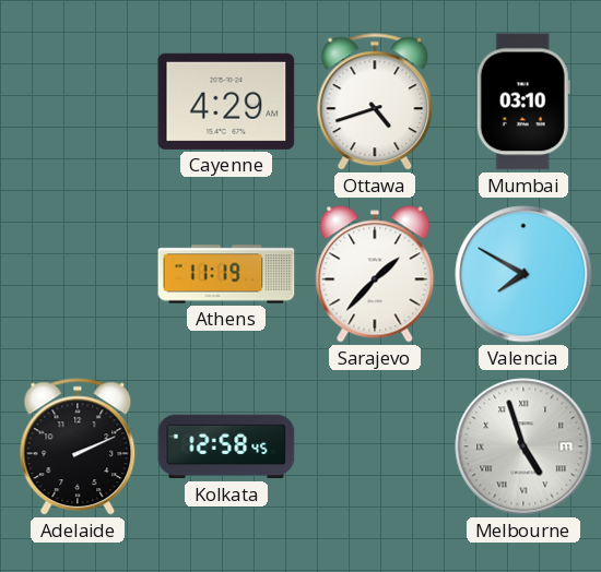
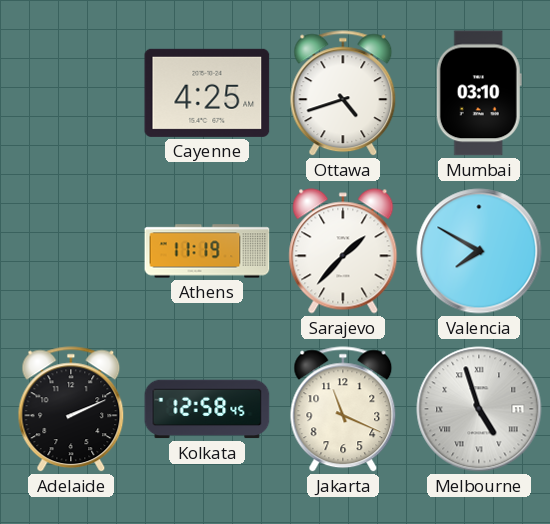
Cayenne: 4:29 -> 4:25
Jakarta: none -> 11:19
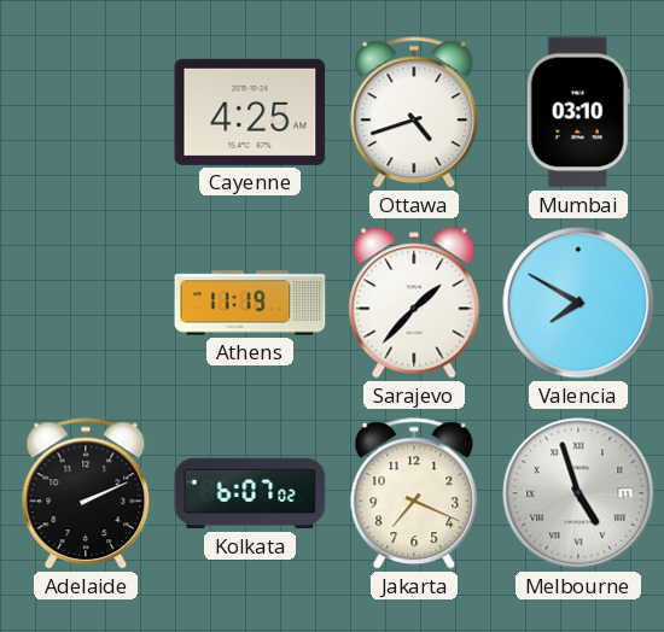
Kolkata: 12:58 -> 6:07
Jakarta: 11:19 -> 7:19
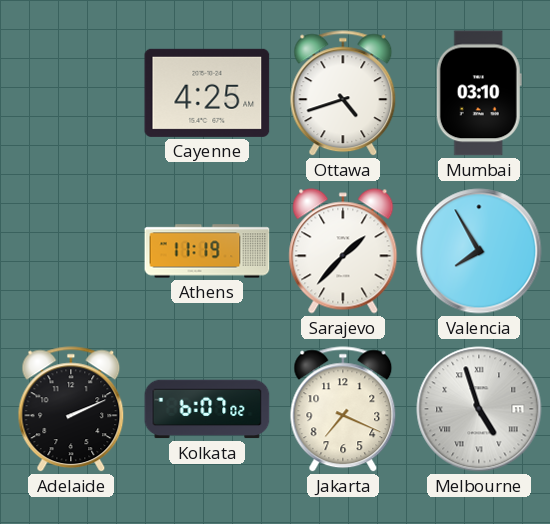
Valencia: 7:50 -> 7:55
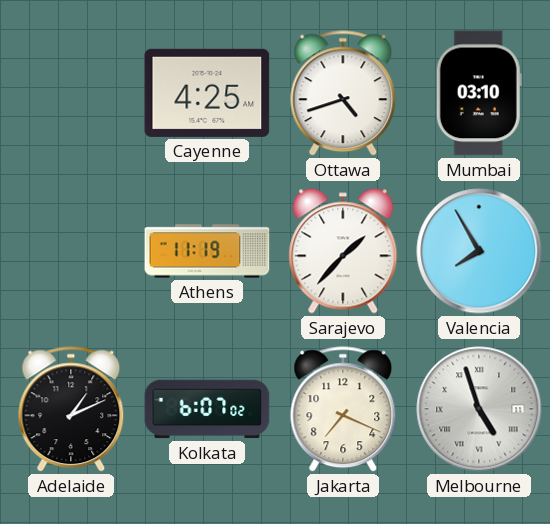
Adelaide: 2:11 -> 1:11
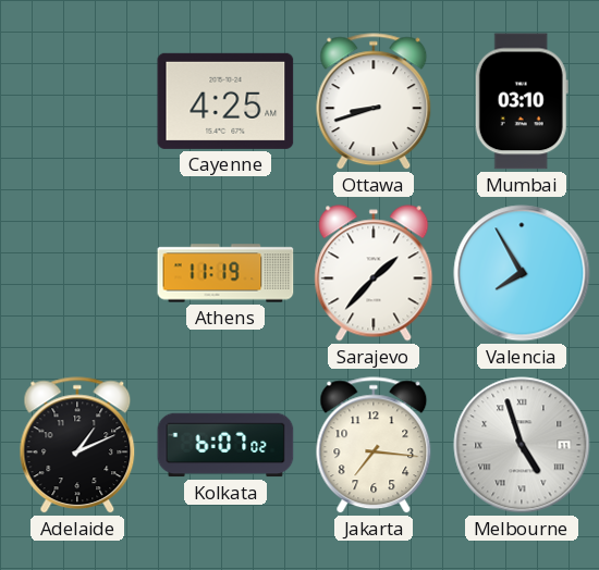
Ottawa: 4:42 -> 8:42
Jakarta: 7:19 -> 7:16
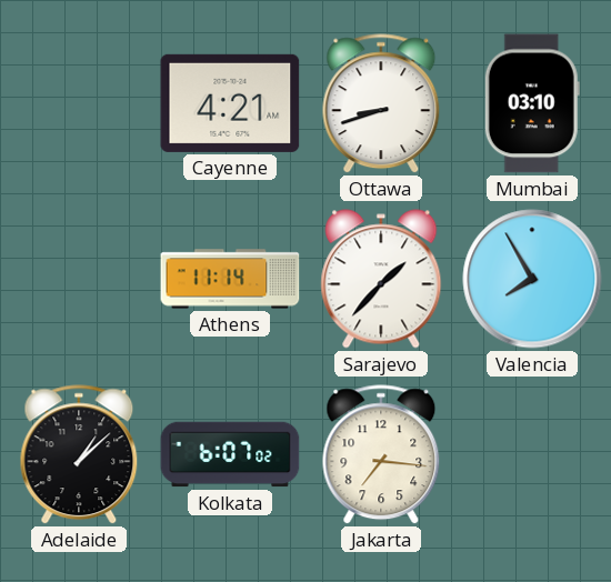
Cayenne: 4:25 -> 4:21
Athens: 11:19 -> 11:14
Adelaide: 1:11 -> 1:08
Melbourne: 4:57 -> none
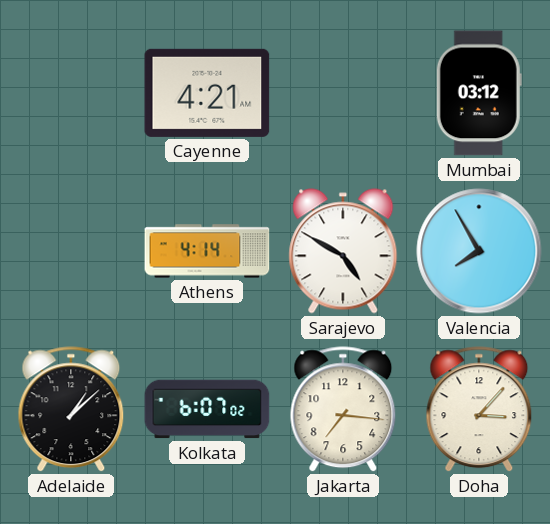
Ottawa: 8:42 -> none
Mumbai: 03:10 -> 03:12
Athens: 11:14 -> 4:14
Sarajevo: 1:37 -> 4:50
Doha: none -> 3:07
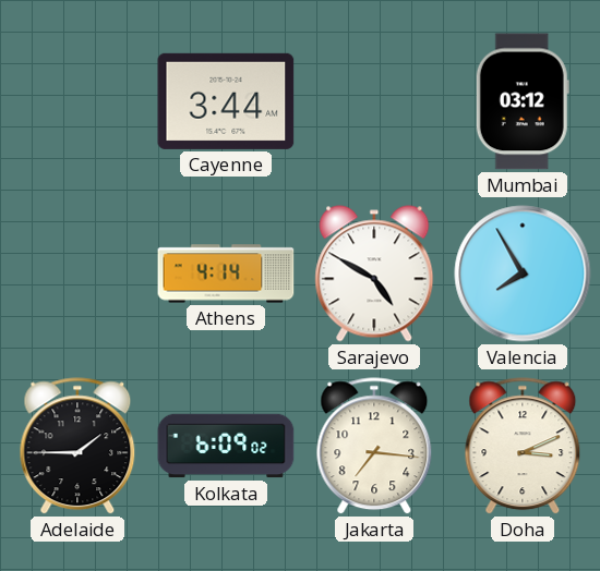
Cayenne: 4:21 -> 3:44
Adelaide: 1:08 -> 1:45
Kolkata: 6:07 -> 6:09
Doha: 3:07 -> 3:11
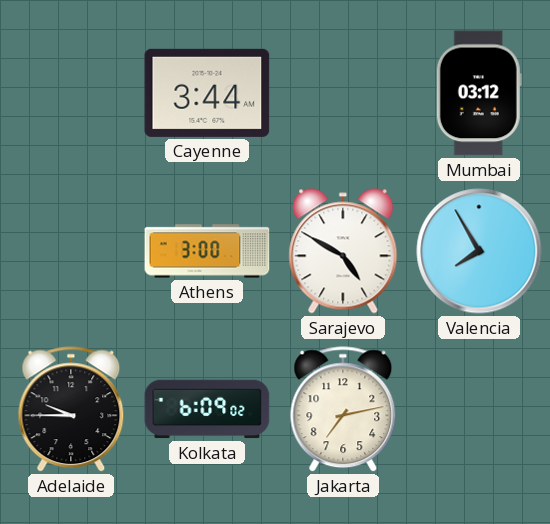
Athens: 4:14 -> 3:00
Adelaide: 1:45 -> 9:45
Jakarta: 7:16 -> 7:13
Doha: 3:11 -> none
